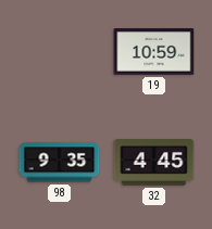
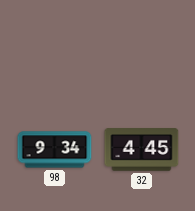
19: 10:59 -> none
98: 9:35 -> 9:34
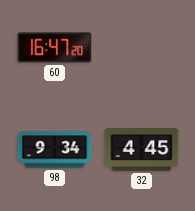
60: none -> 16:47
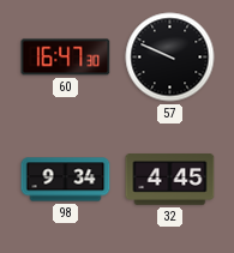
60: 16:47:20 -> 16:47:30
57: none -> 9:49
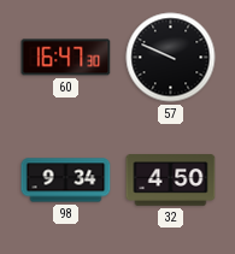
32: 4:45 -> 4:50
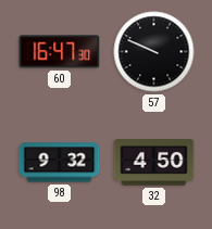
98: 9:34 -> 9:32
